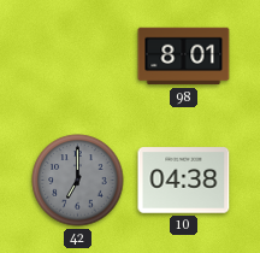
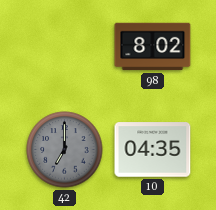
98: 8:01 -> 8:02
10: 04:38 -> 04:35
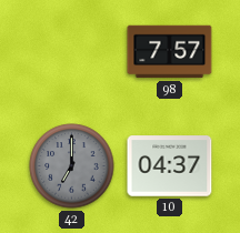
98: 8:02 -> 7:57
10: 04:35 -> 04:37
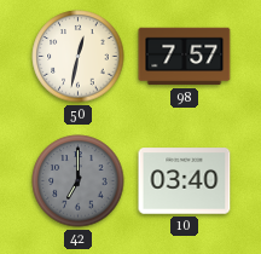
50: none -> 12:32
10: 04:37 -> 03:40
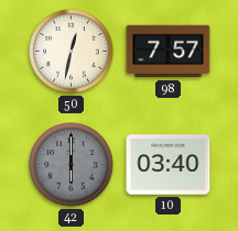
42: 7:00 -> 6:00
